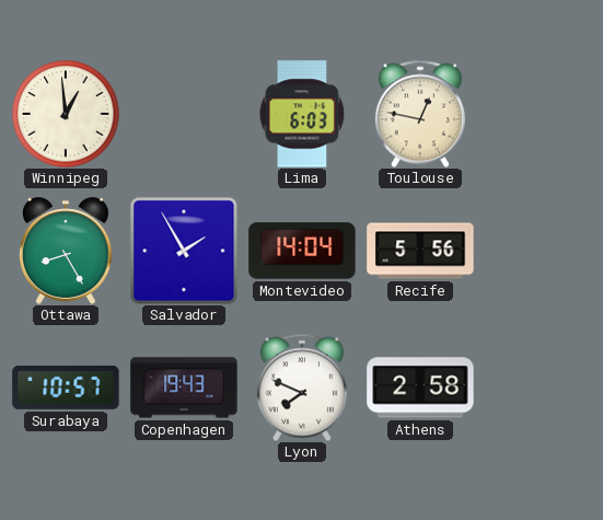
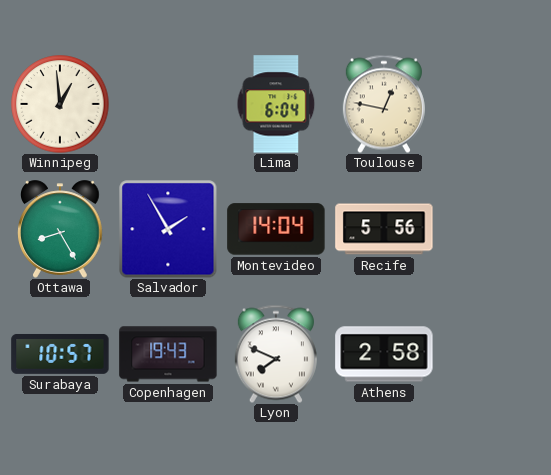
Lima: 6:03 -> 6:04
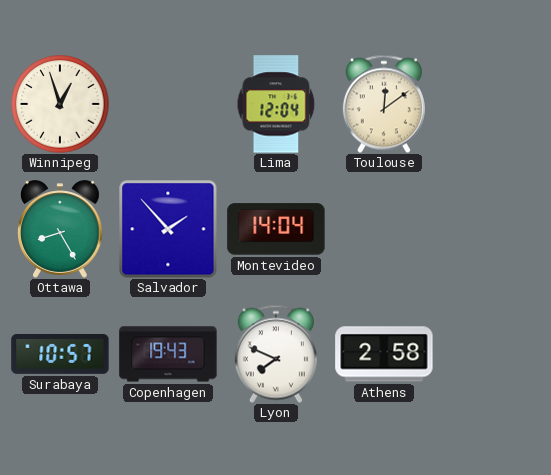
Winnipeg: 12:59 -> 12:57
Lima: 6:04 -> 12:04
Toulouse: 12:47 -> 12:09
Salvador: 1:55 -> 1:53
Recife: 5:56 -> none
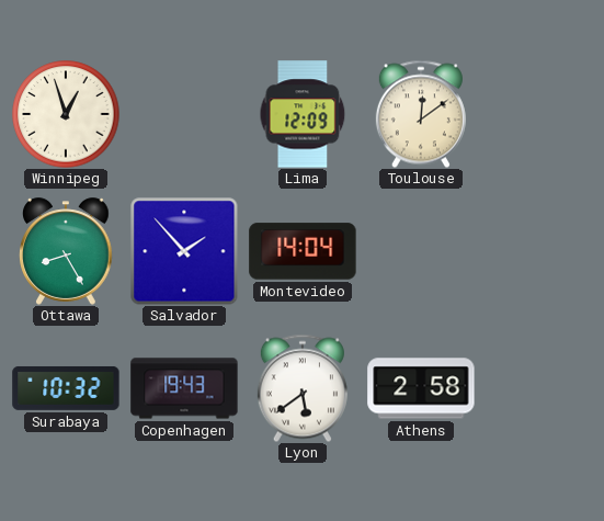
Lima: 12:04 -> 12:09
Surabaya: 10:57 -> 10:32
Lyon: 7:49 -> 5:39
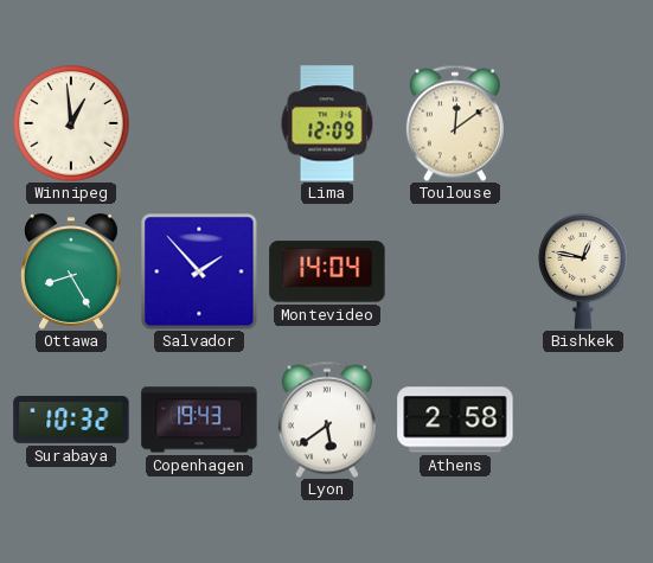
Winnipeg: 12:57 -> 12:59
Bishkek: none -> 12:47
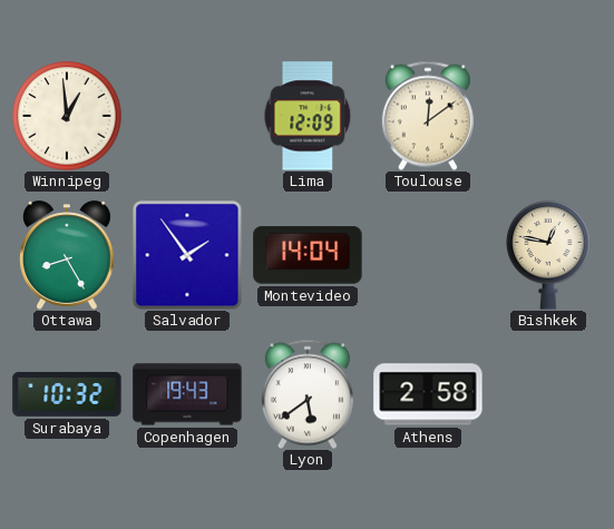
Salvador: 1:53 -> 1:54
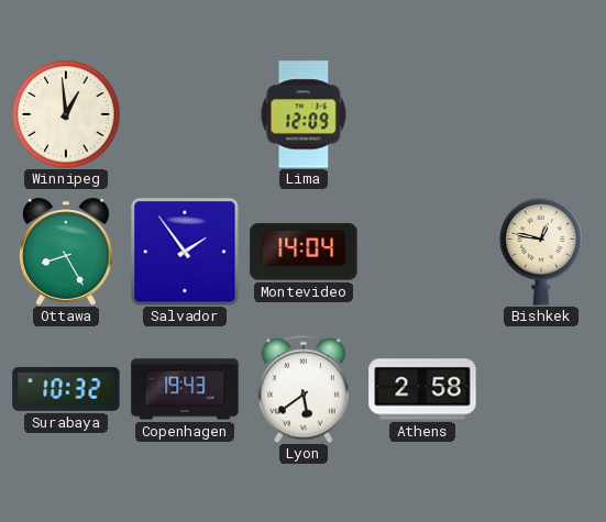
Toulouse: 12:09 -> none
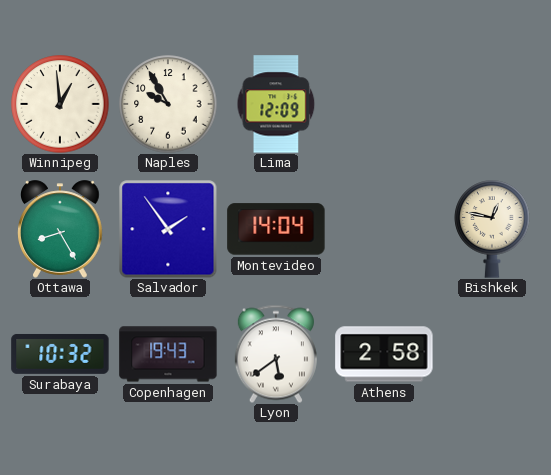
Naples: none -> 9:55
